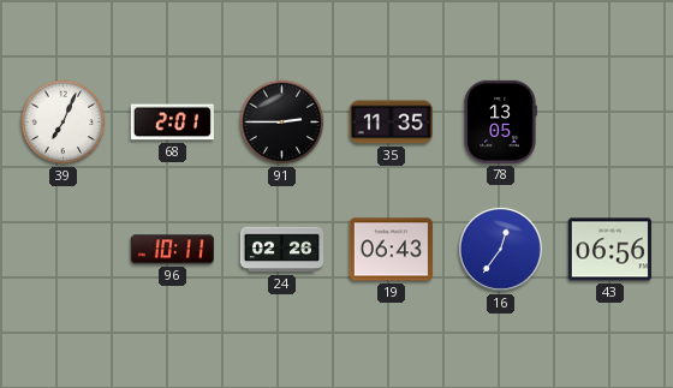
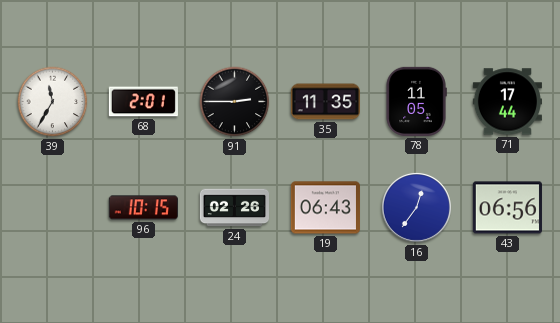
39: 7:04 -> 11:35
78: 13:05 -> 11:05
71: none -> 17:44
96: 10:11 -> 10:15
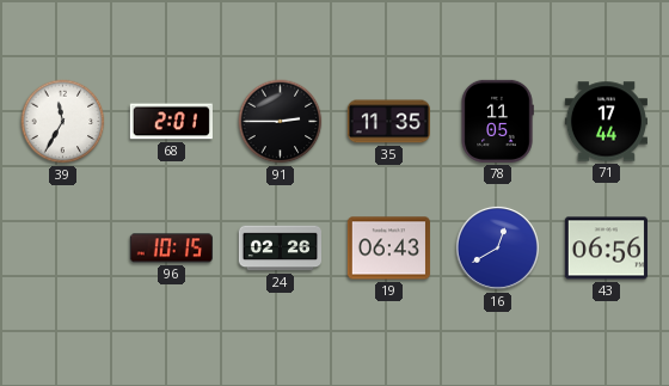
16: 12:36 -> 12:40
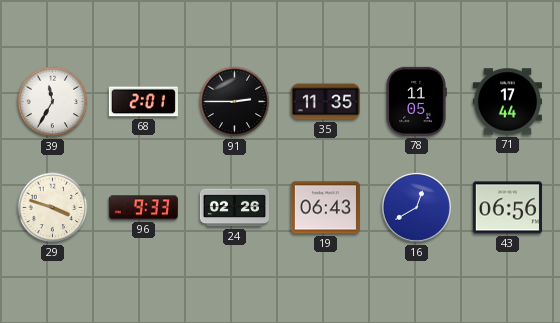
29: none -> 3:48
96: 10:15 -> 9:33
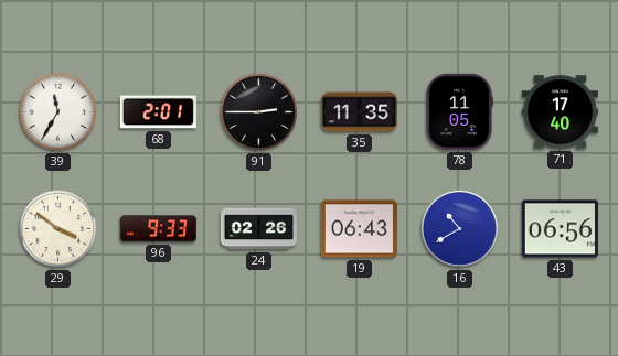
71: 17:44 -> 17:40
29: 3:48 -> 3:51
16: 12:40 -> 10:40
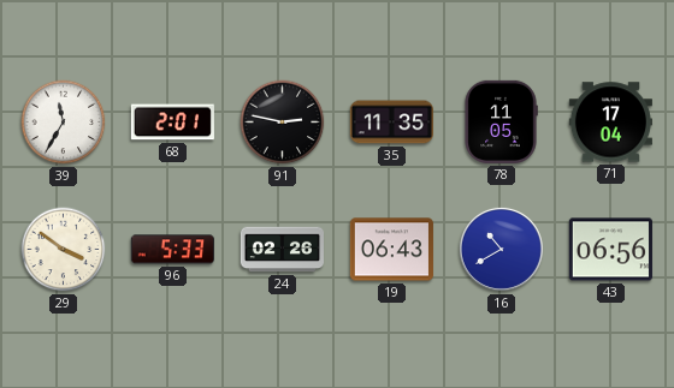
91: 2:45 -> 2:47
71: 17:40 -> 17:04
96: 9:33 -> 5:33
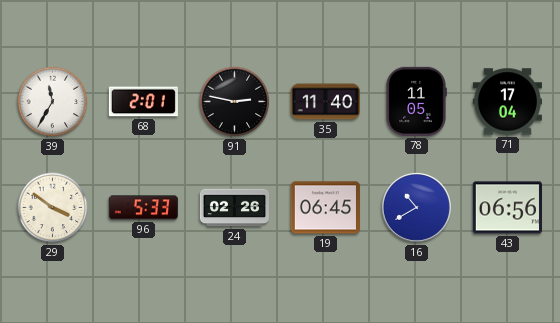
35: 11:35 -> 11:40
19: 06:43 -> 06:45
